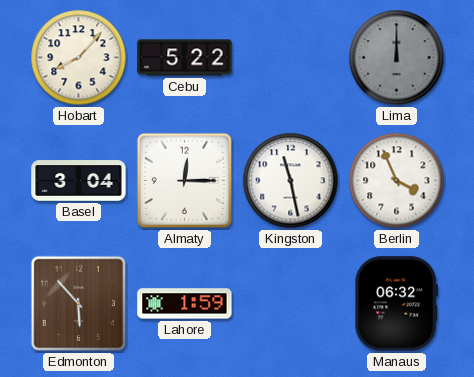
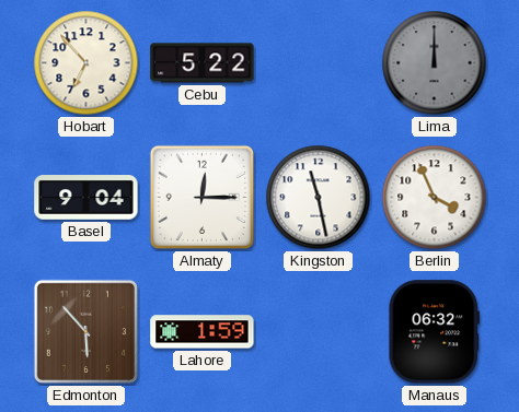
Hobart: 8:07 -> 6:53
Basel: 3:04 -> 9:04
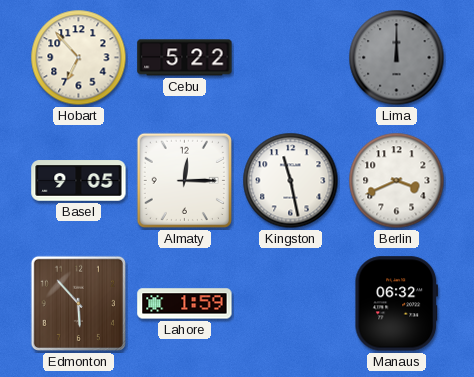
Basel: 9:04 -> 9:05
Berlin: 3:56 -> 3:41
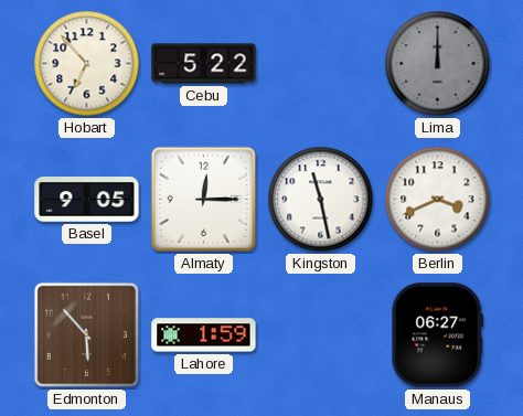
Manaus: 06:32 -> 06:27
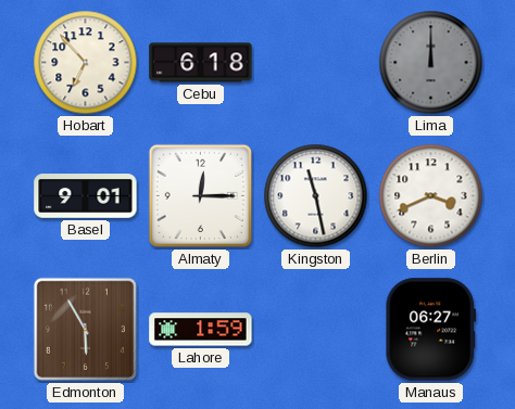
Cebu: 5:22 -> 6:18
Basel: 9:05 -> 9:01
Edmonton: 5:53 -> 5:55
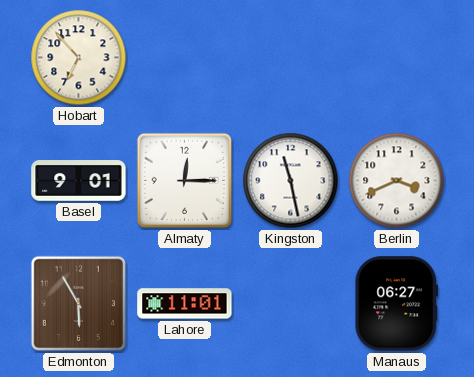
Cebu: 6:18 -> none
Lima: 12:00 -> none
Lahore: 1:59 -> 11:01
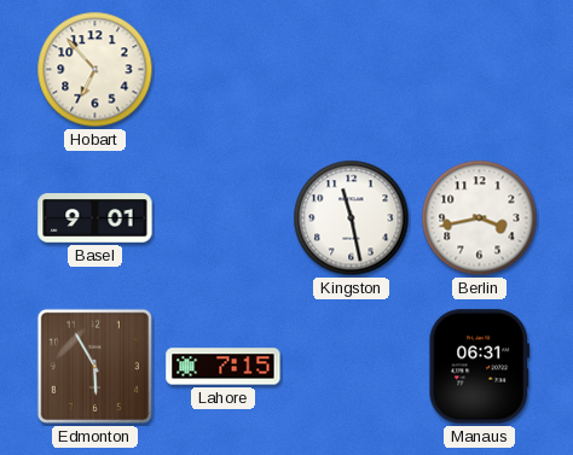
Almaty: 12:15 -> none
Berlin: 3:41 -> 3:43
Lahore: 11:01 -> 7:15
Manaus: 06:27 -> 06:31
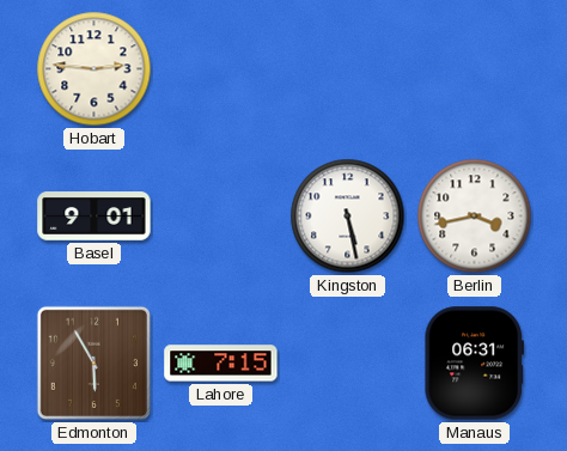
Hobart: 6:53 -> 2:46
Kingston: 11:28 -> 5:28
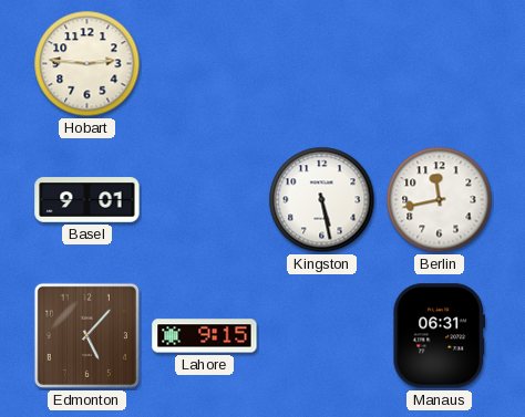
Berlin: 3:43 -> 11:43
Edmonton: 5:55 -> 5:07
Lahore: 7:15 -> 9:15
